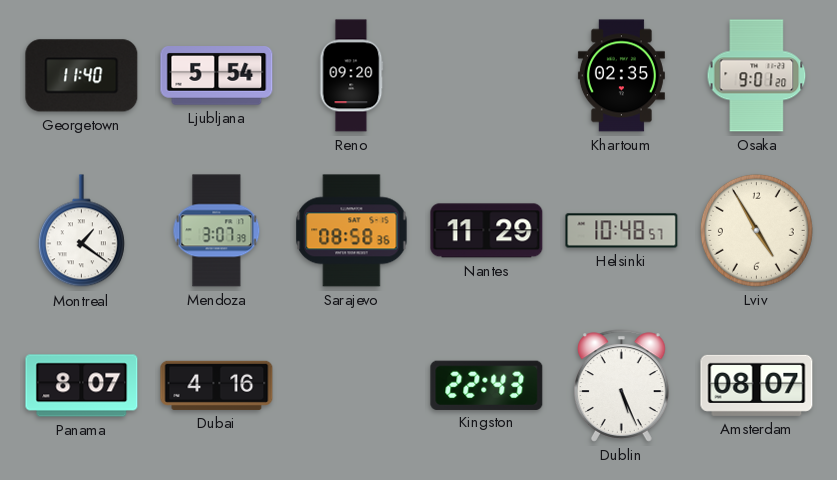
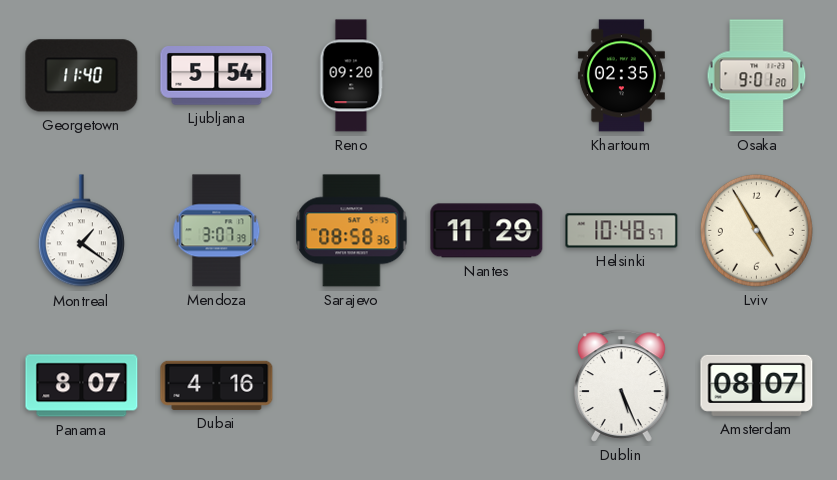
Kingston: 22:43 -> none
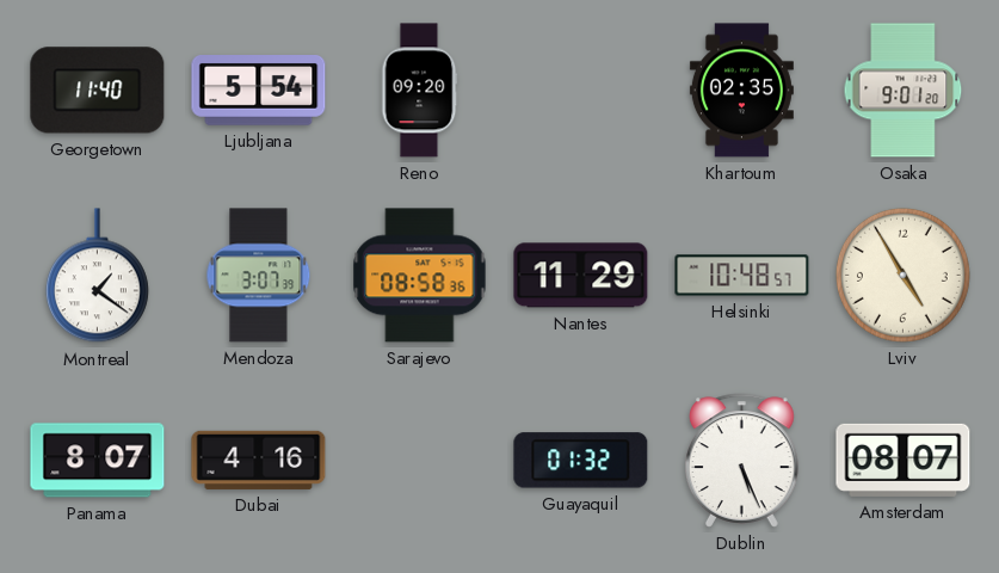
Guayaquil: none -> 01:32
